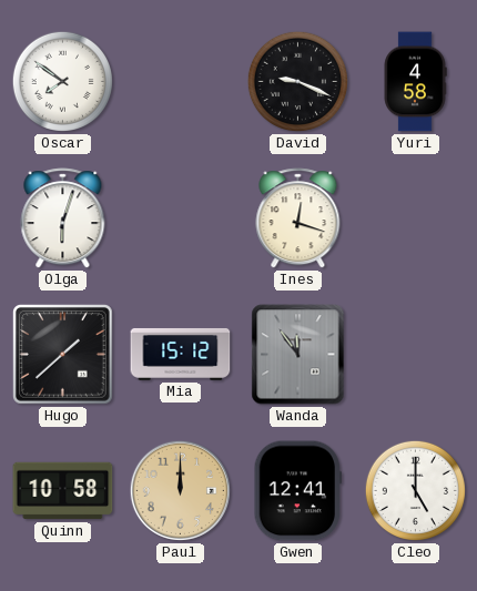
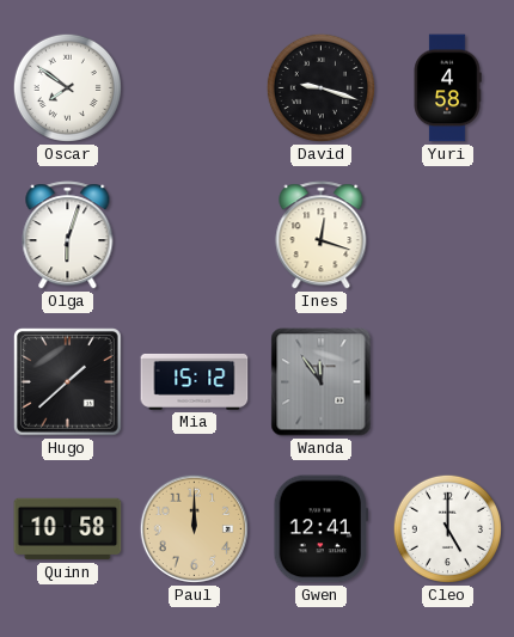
David: 9:19 -> 9:18
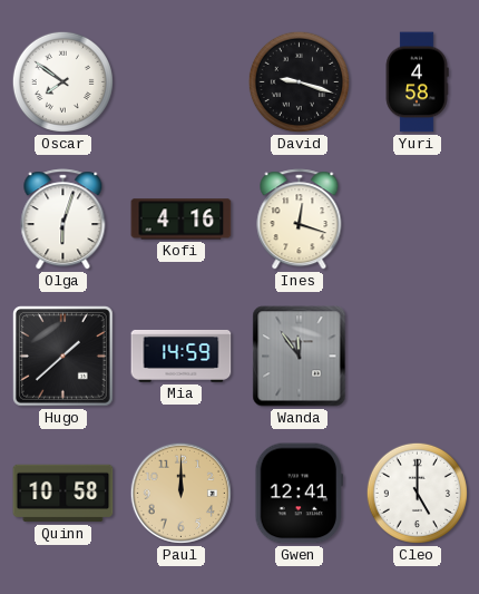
Kofi: none -> 4:16
Mia: 15:12 -> 14:59
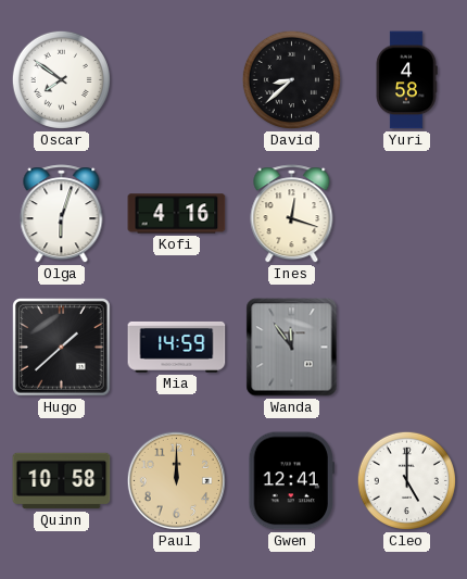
David: 9:18 -> 8:38
